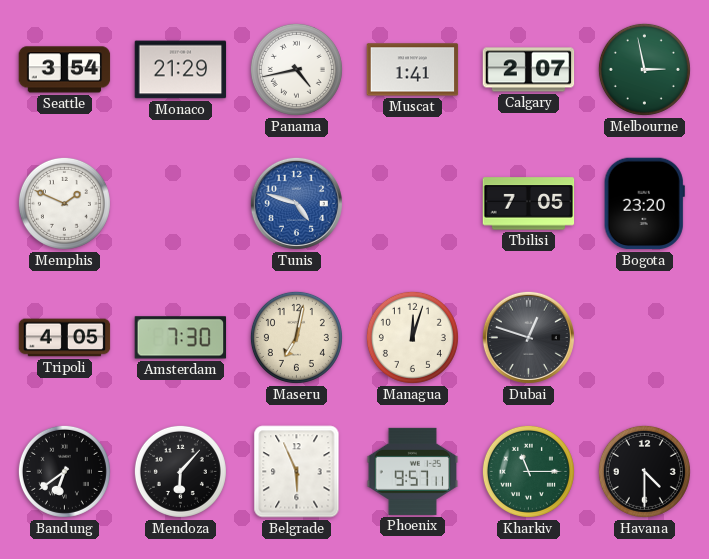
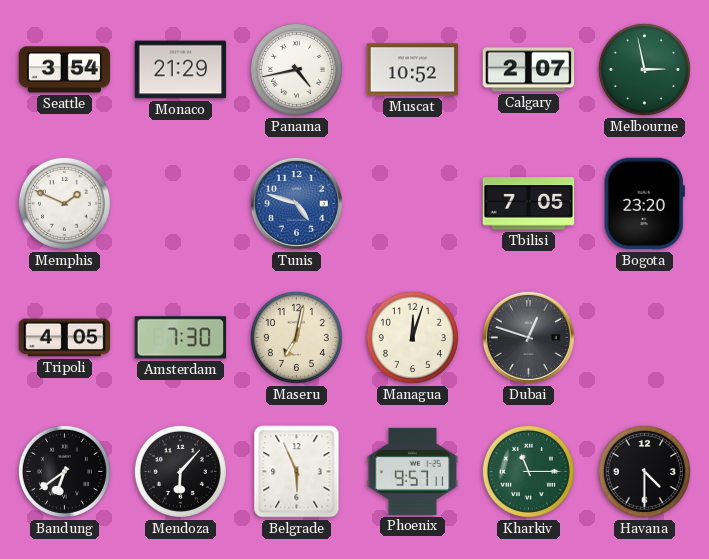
Muscat: 1:41 -> 10:52
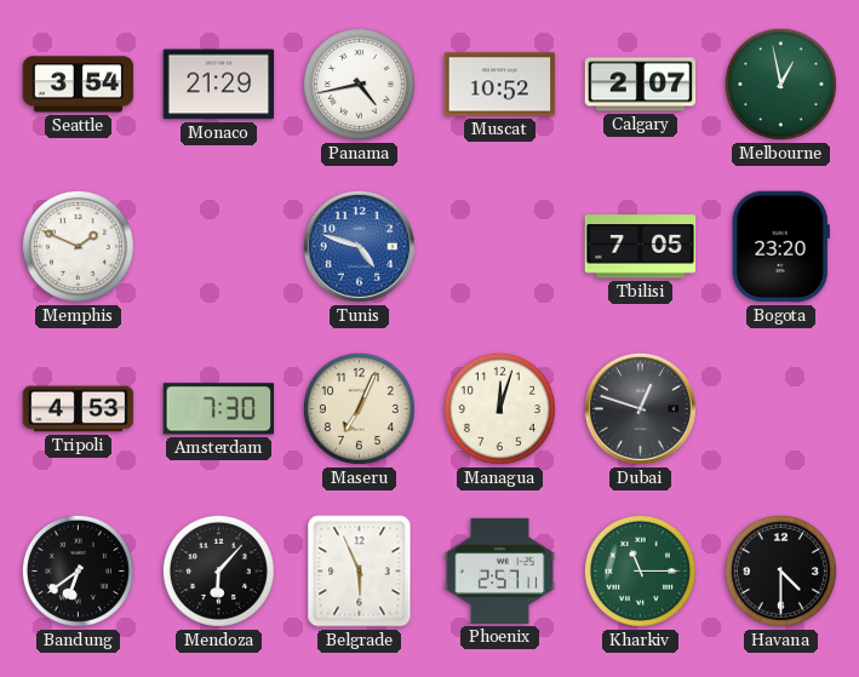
Melbourne: 2:58 -> 12:58
Tripoli: 4:05 -> 4:53
Maseru: 7:02 -> 7:04
Phoenix: 9:57 -> 2:57
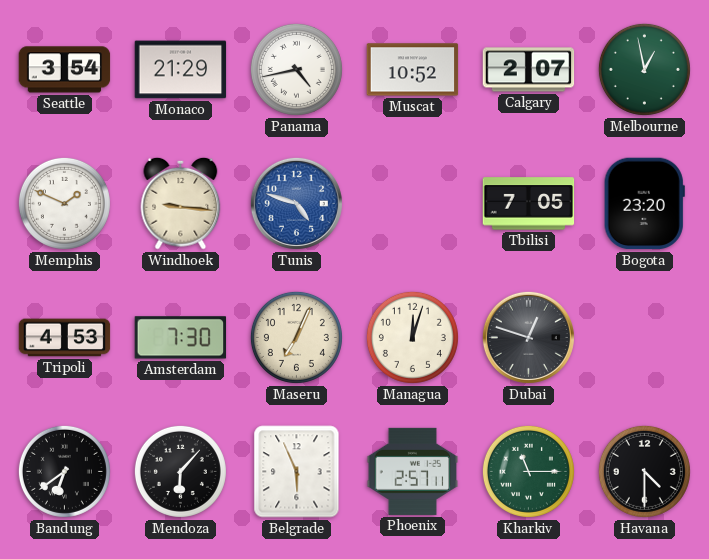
Windhoek: none -> 9:16
